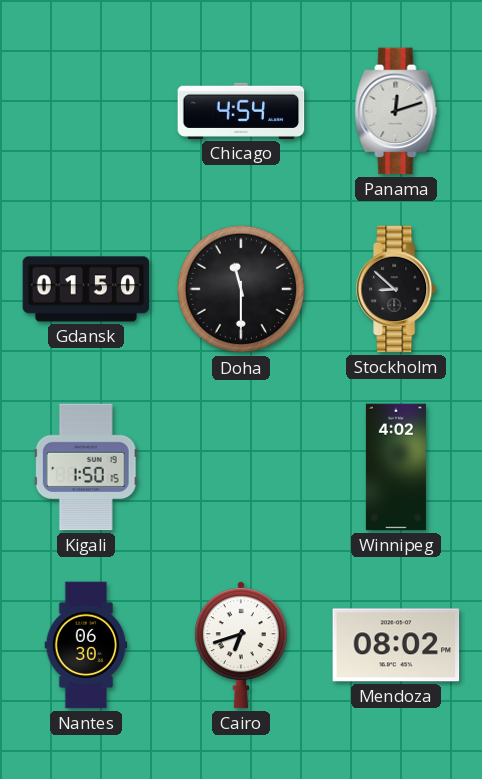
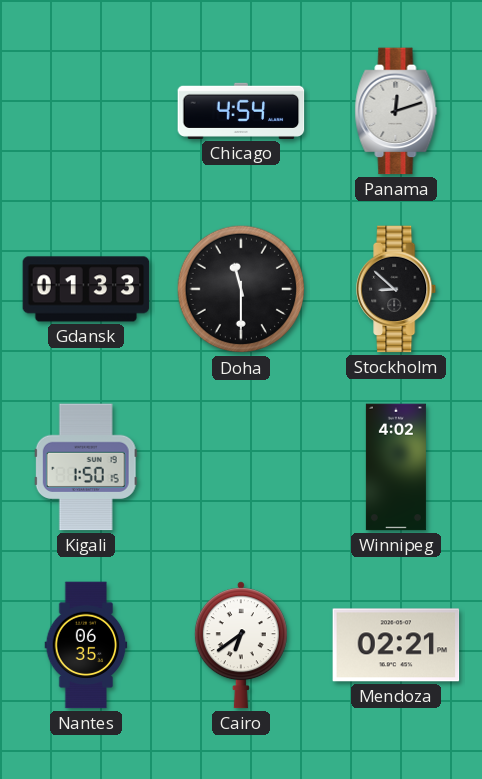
Gdansk: 01:50 -> 01:33
Nantes: 06:30 -> 06:35
Cairo: 6:42 -> 6:39
Mendoza: 08:02 -> 02:21
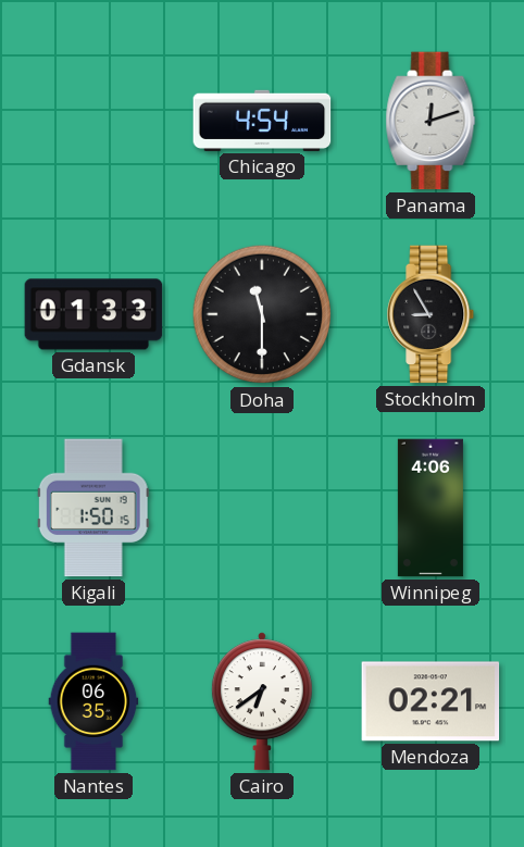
Stockholm: 8:52 -> 8:55
Winnipeg: 4:02 -> 4:06
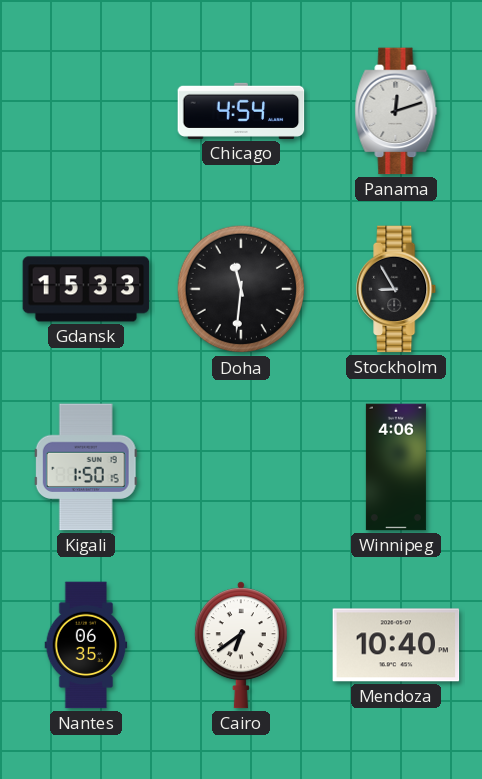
Gdansk: 01:33 -> 15:33
Doha: 11:30 -> 11:31
Mendoza: 02:21 -> 10:40
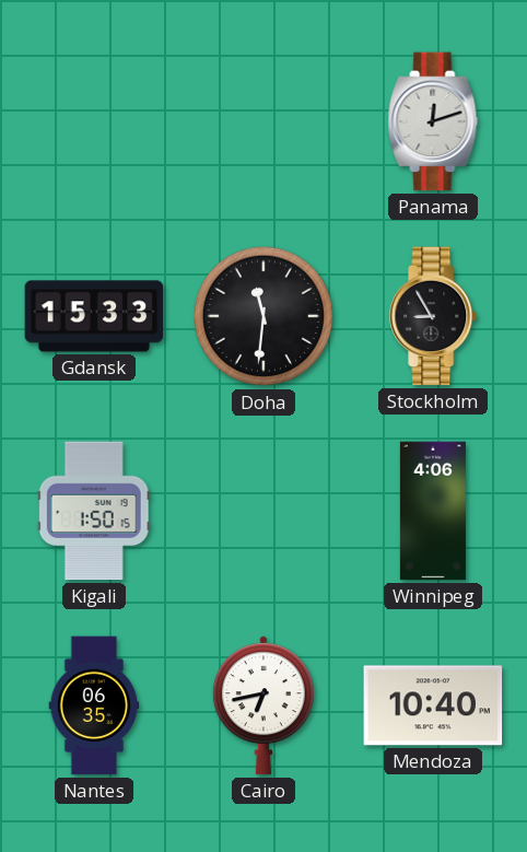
Chicago: 4:54 -> none
Cairo: 6:39 -> 6:43
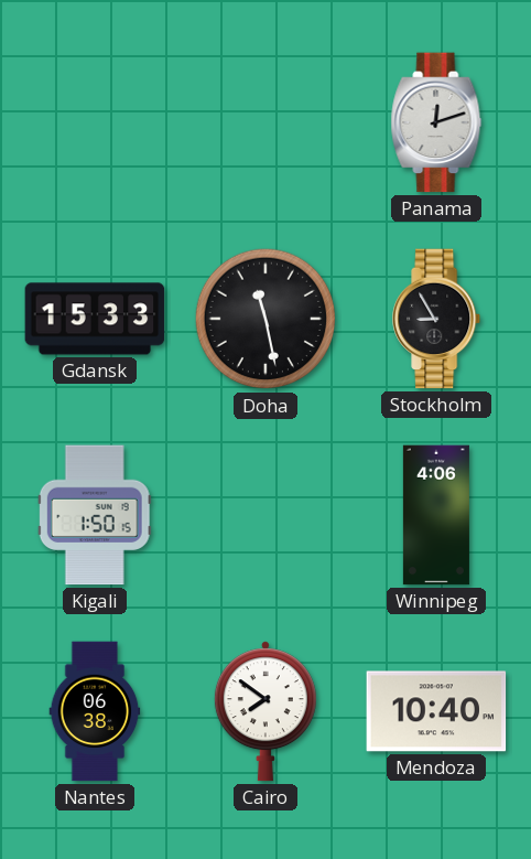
Doha: 11:31 -> 11:28
Nantes: 06:35 -> 06:38
Cairo: 6:43 -> 7:51
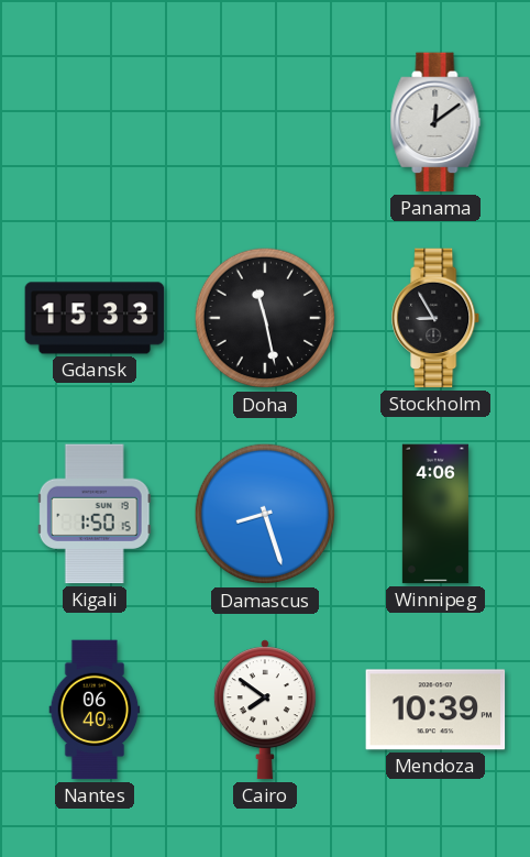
Panama: 12:12 -> 12:09
Damascus: none -> 8:27
Nantes: 06:38 -> 06:40
Mendoza: 10:40 -> 10:39
